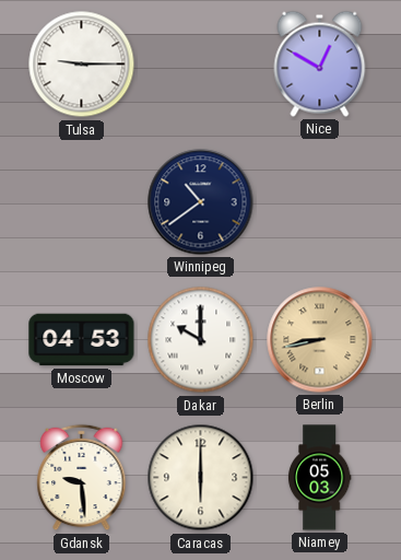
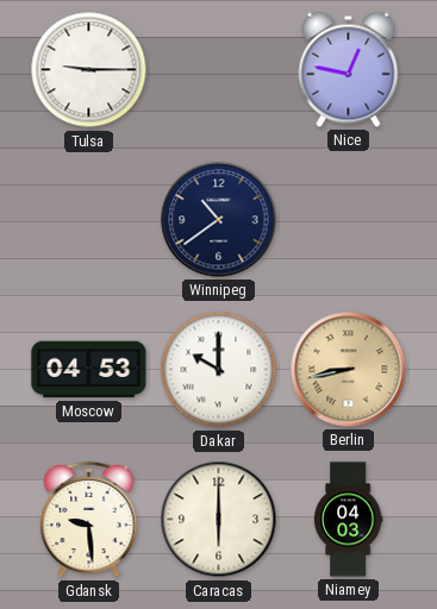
Nice: 12:50 -> 12:47
Niamey: 05:03 -> 04:03
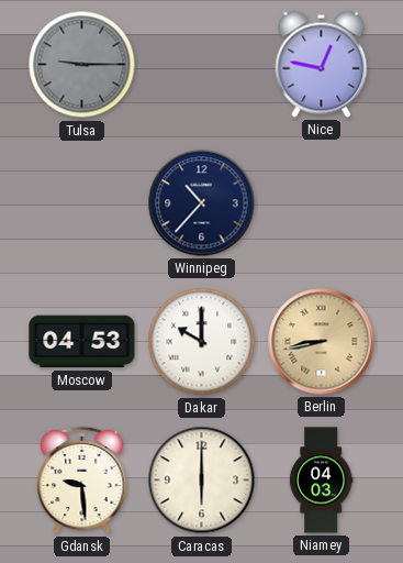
Tulsa dial: white -> grey
Winnipeg: 10:39 -> 10:37
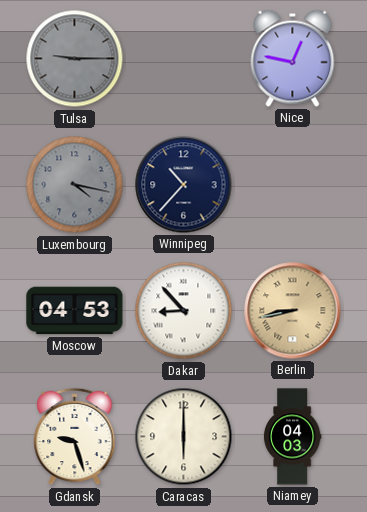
Luxembourg: none -> 4:17
Dakar: 10:00 -> 8:53
Gdansk: 9:29 -> 9:27
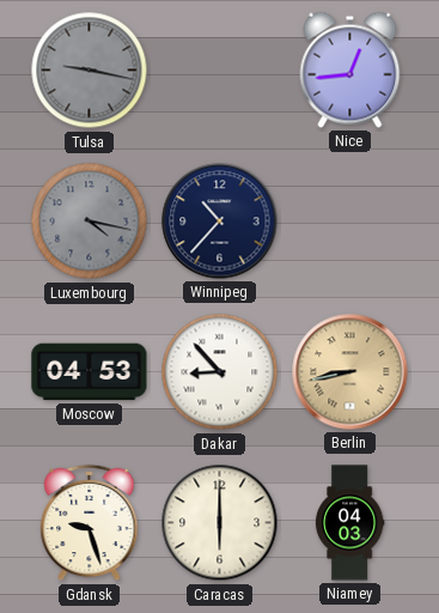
Tulsa: 9:15 -> 9:17
Nice: 12:47 -> 12:44
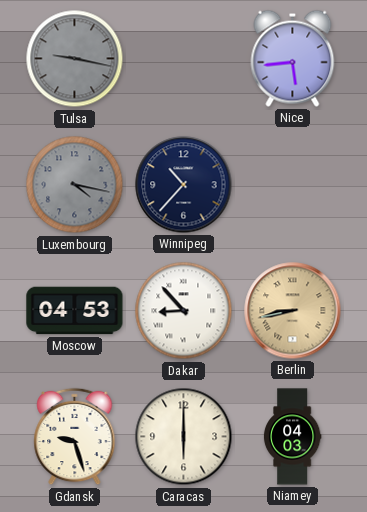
Nice: 12:44 -> 5:44
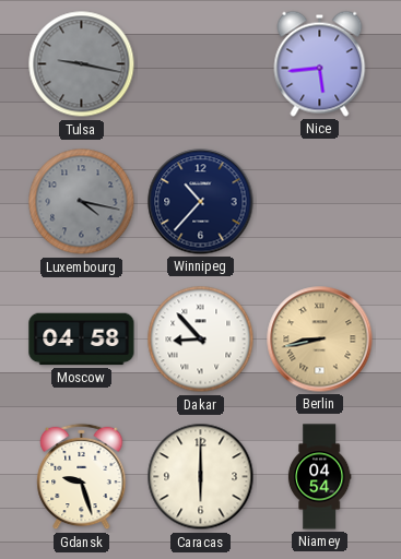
Moscow: 04:53 -> 04:58
Niamey: 04:03 -> 04:54
